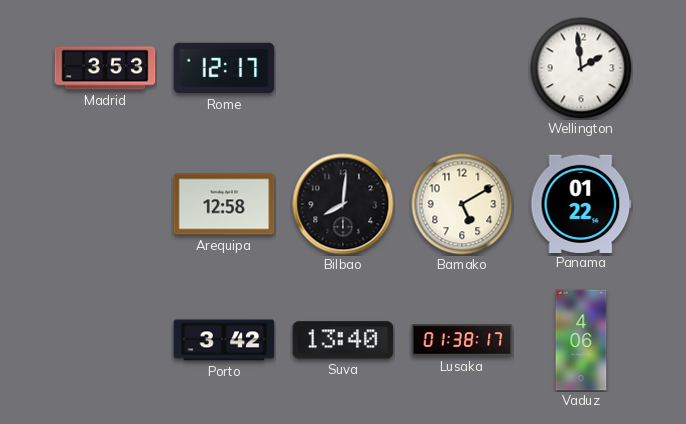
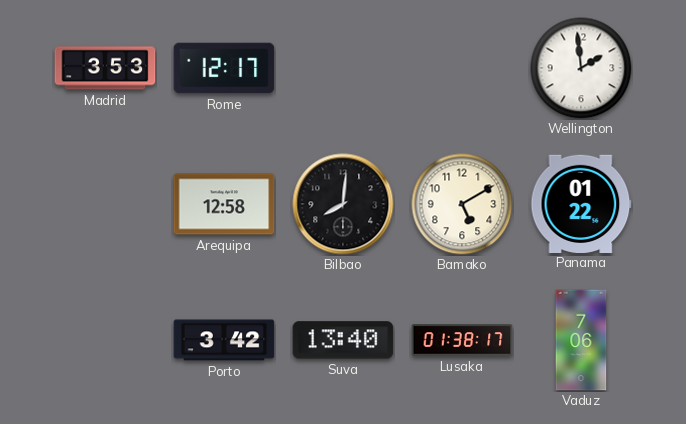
Vaduz: 4:06 -> 7:06
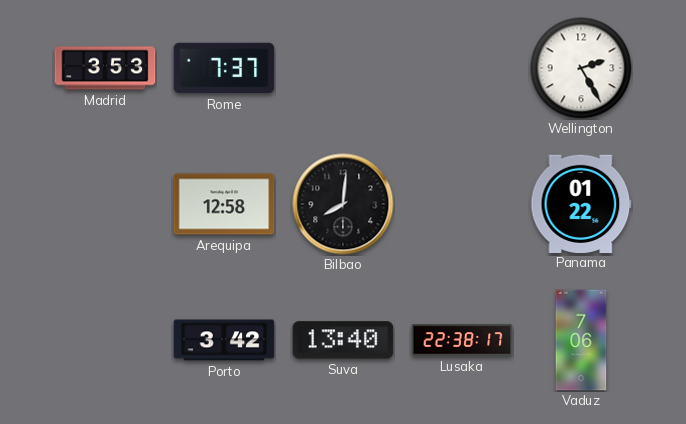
Rome: 12:17 -> 7:37
Wellington: 1:59 -> 2:25
Bamako: 5:10 -> none
Lusaka: 01:38 -> 22:38
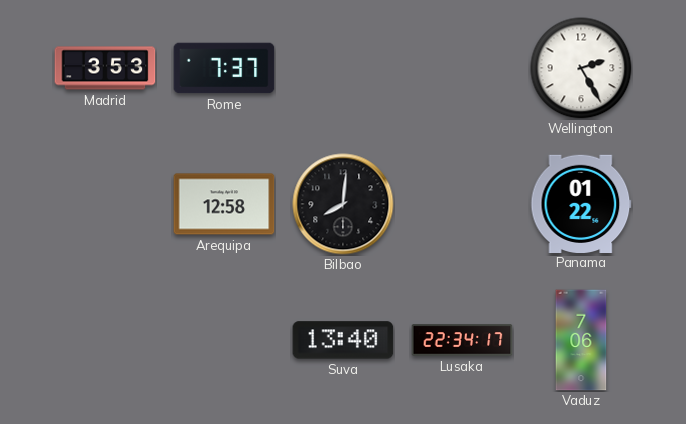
Porto: 3:42 -> none
Lusaka: 22:38 -> 22:34
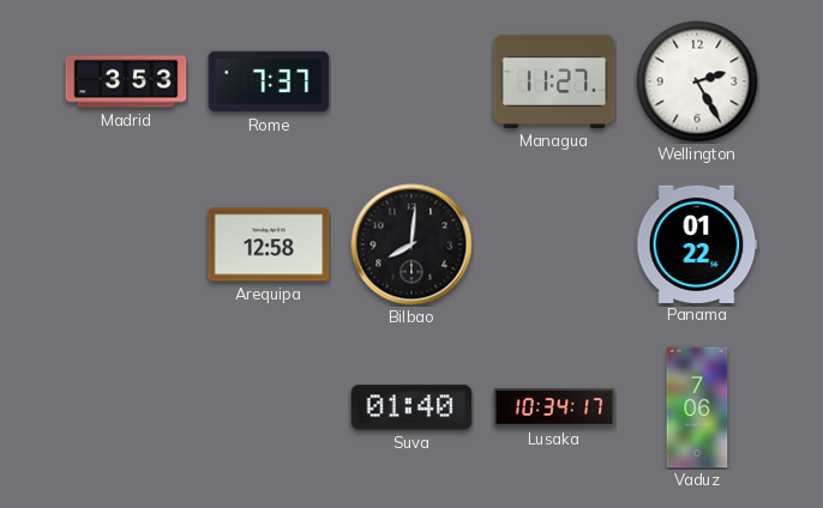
Managua: none -> 11:27
Suva: 13:40 -> 01:40
Lusaka: 22:34 -> 10:34
